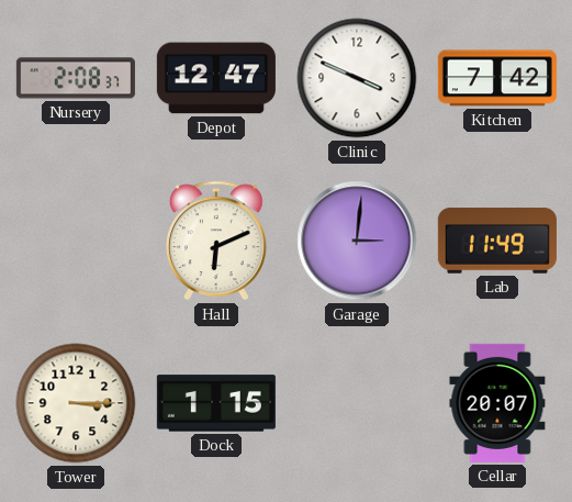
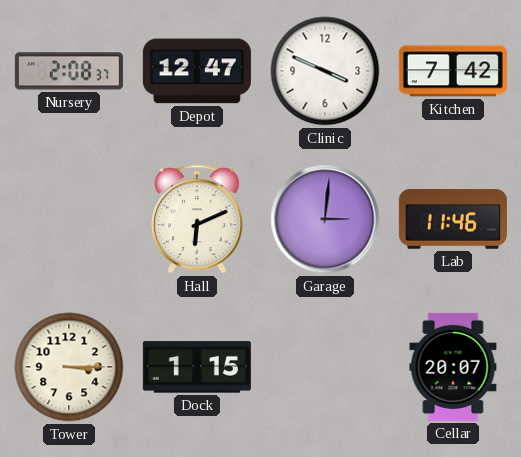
Lab: 11:49 -> 11:46
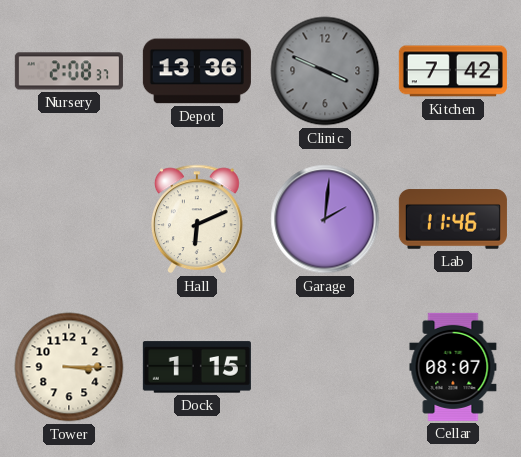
Depot: 12:47 -> 13:36
Clinic dial: white -> grey
Garage: 3:01 -> 2:01
Cellar: 20:07 -> 08:07
